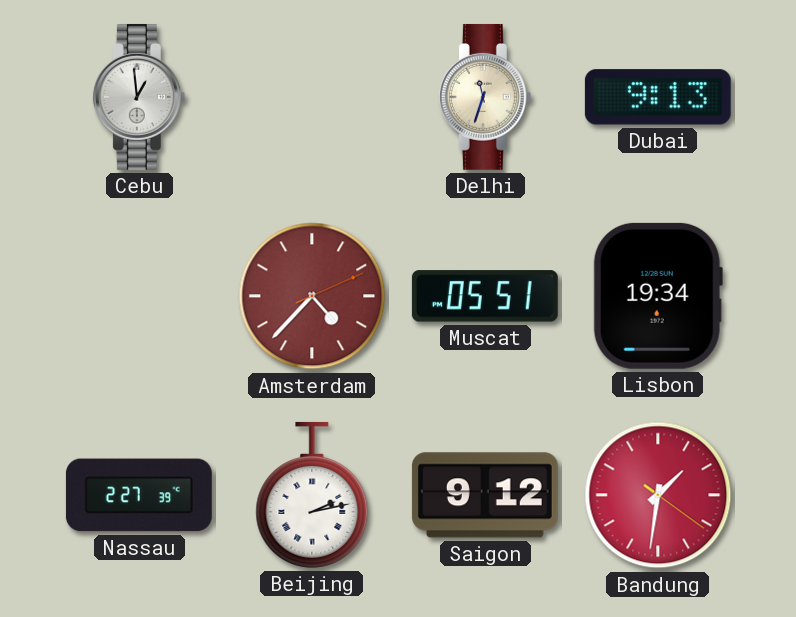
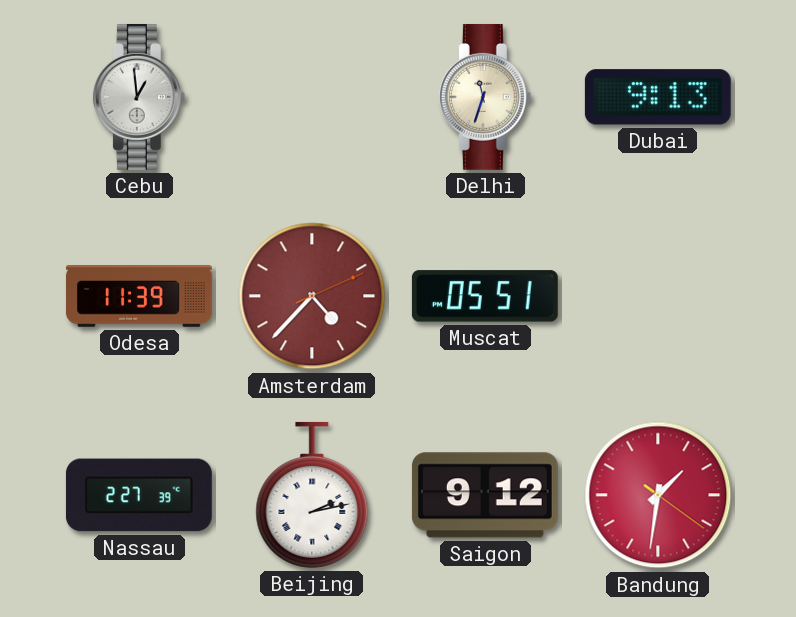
Odesa: none -> 11:39
Lisbon: 19:34 -> none
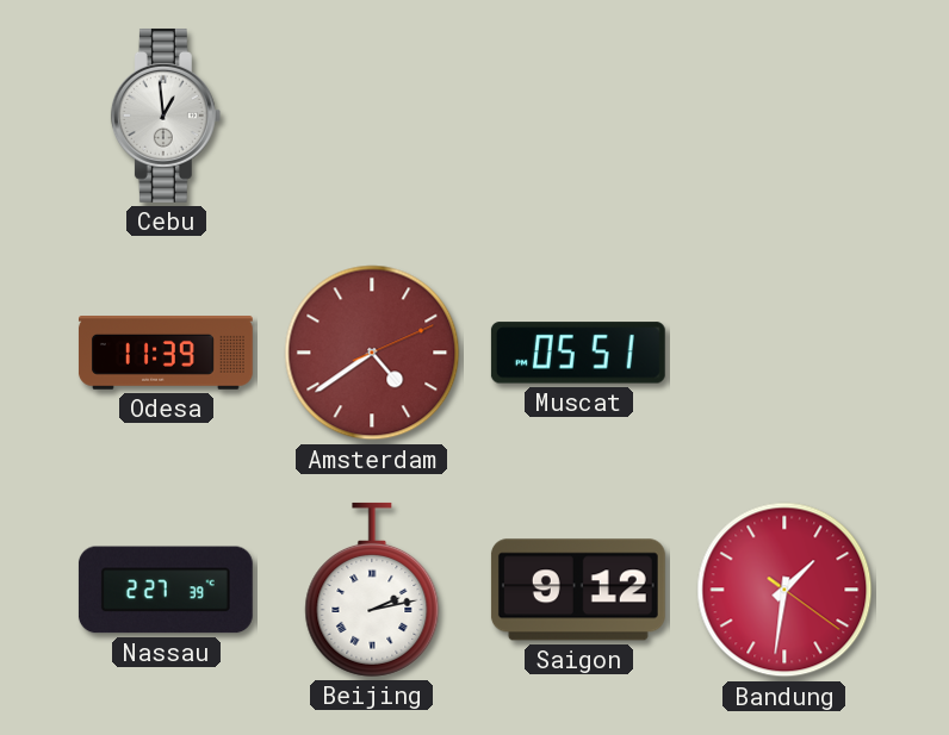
Delhi: 11:33 -> none
Dubai: 9:13 -> none
Amsterdam: 4:37 -> 4:39
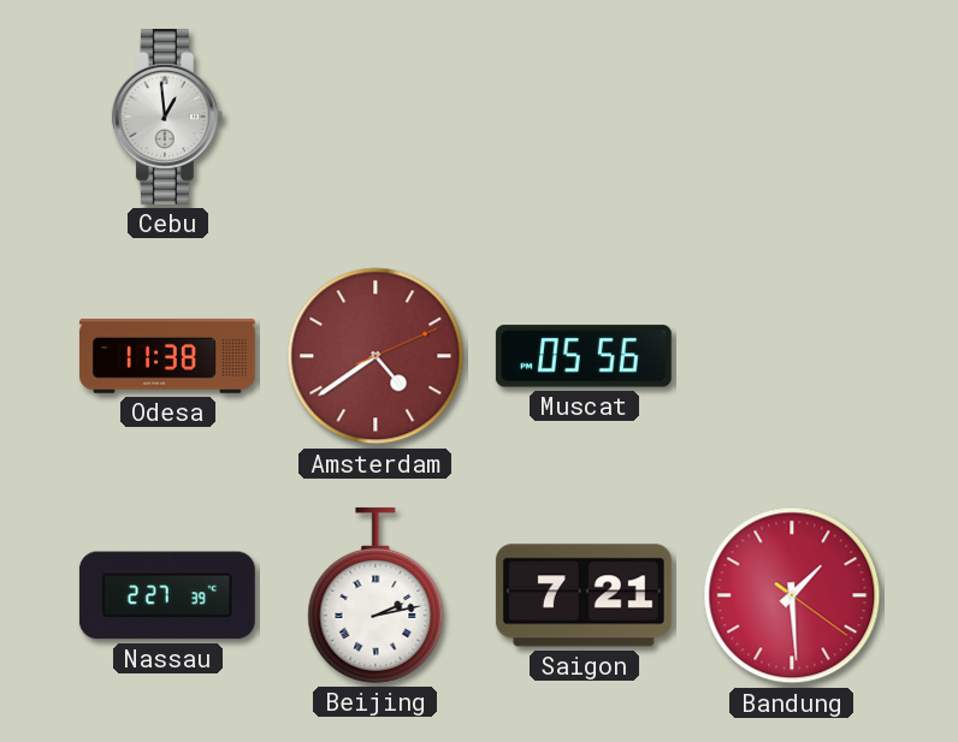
Odesa: 11:39 -> 11:38
Muscat: 05:51 -> 05:56
Saigon: 9:12 -> 7:21
Bandung: 1:31 -> 1:29
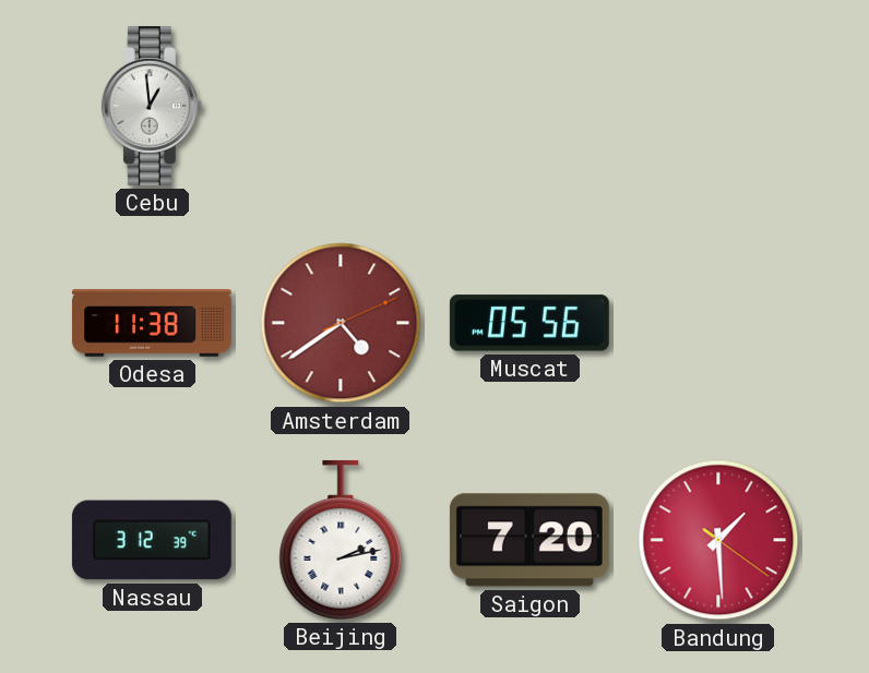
Nassau: 2:27 -> 3:12
Saigon: 7:21 -> 7:20
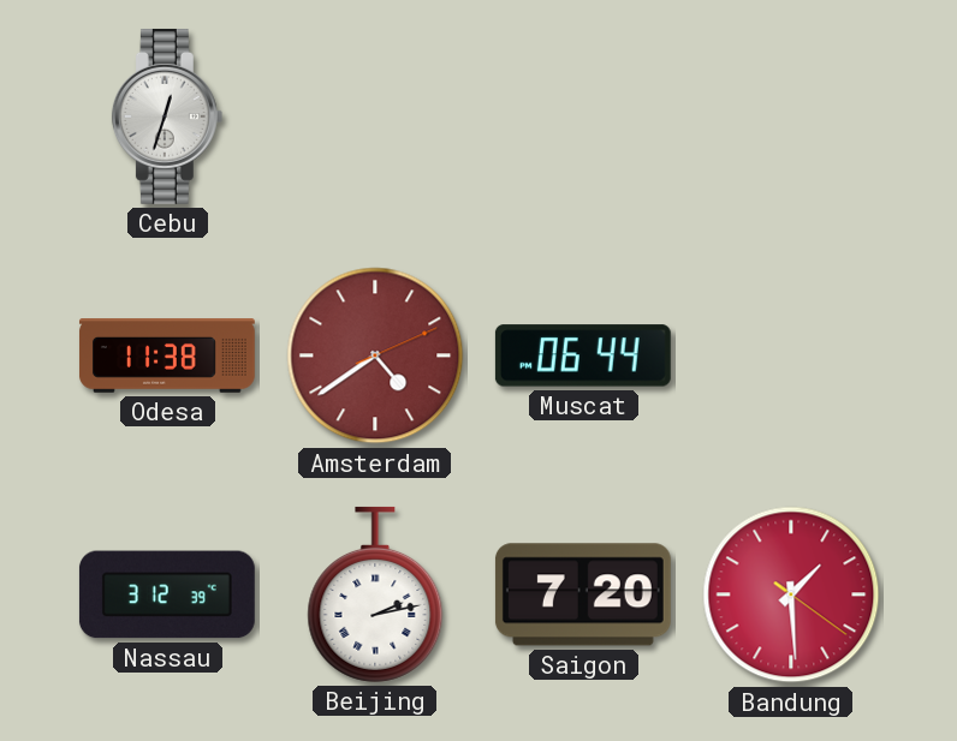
Cebu: 12:59 -> 12:33
Muscat: 05:56 -> 06:44
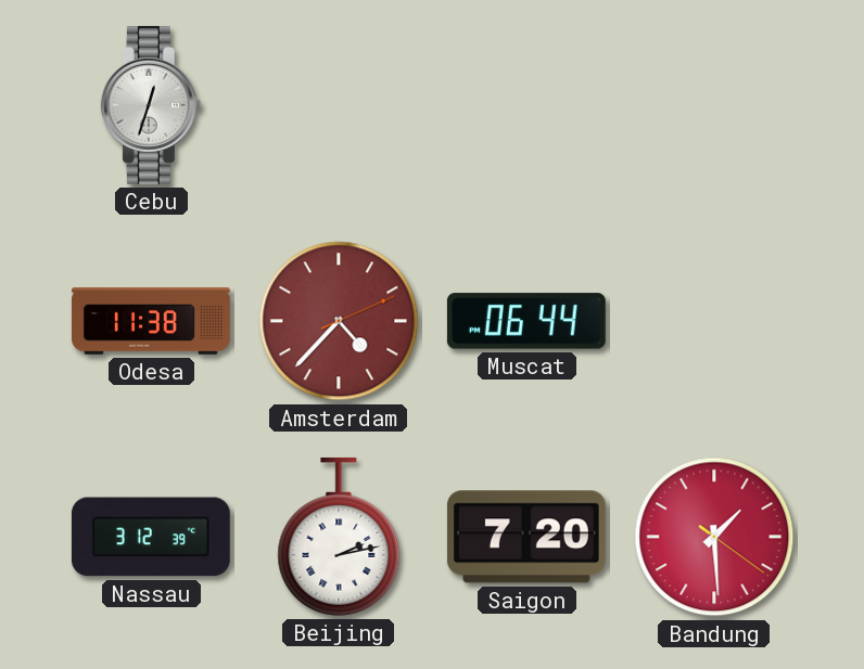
Amsterdam: 4:39 -> 4:37
